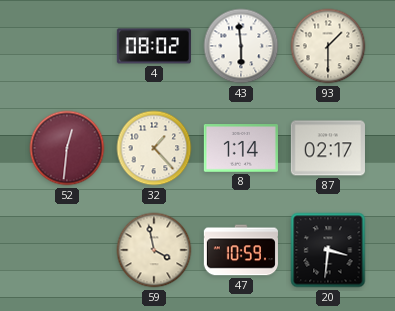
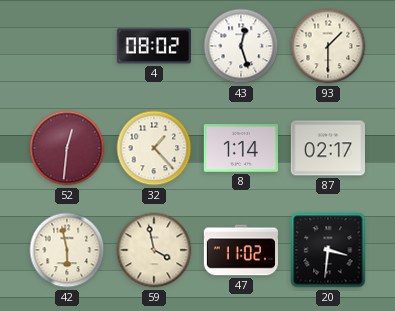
43: 5:59 -> 12:27
42: none -> 5:58
47: 10:59 -> 11:02
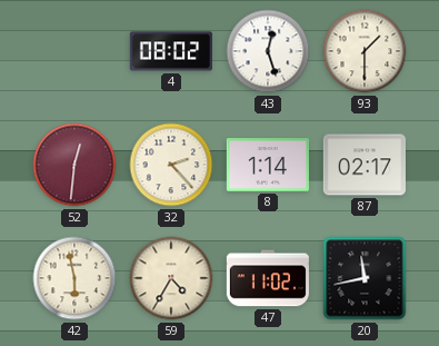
32: 1:23 -> 2:23
59: 3:58 -> 4:35
20: 3:31 -> 11:43
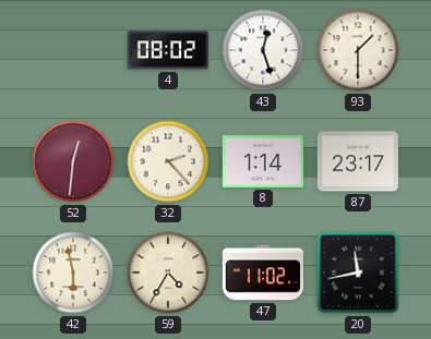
87: 02:17 -> 23:17
